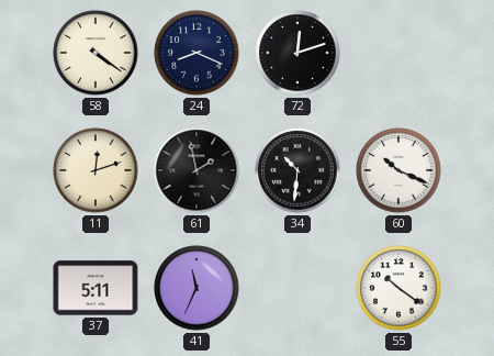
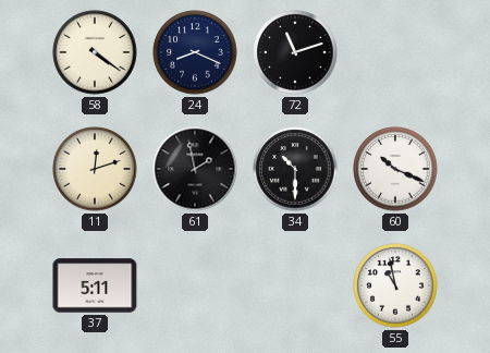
72: 12:12 -> 11:12
34: 10:31 -> 10:30
41: 11:34 -> none
55: 10:21 -> 10:58
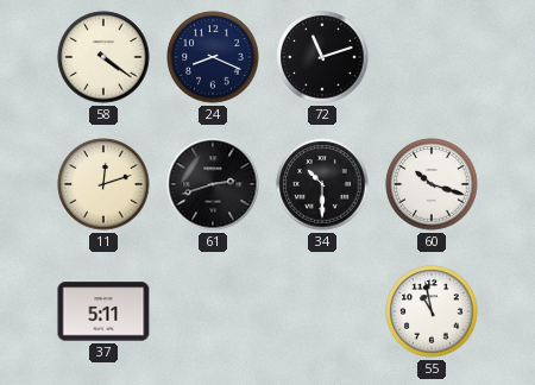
61: 1:58 -> 2:42
60: 10:19 -> 10:18
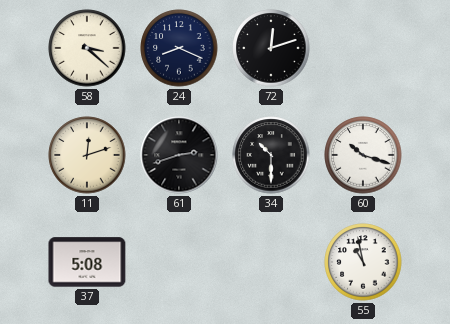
58: 4:21 -> 3:22
72: 11:12 -> 12:12
37: 5:11 -> 5:08
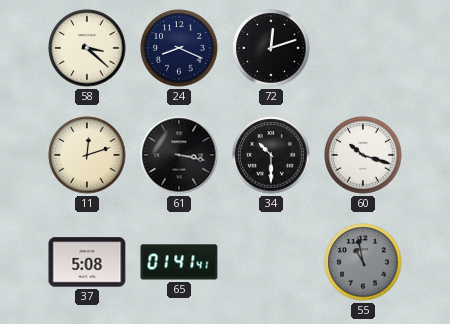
61: 2:42 -> 3:17
65: none -> 01:41
55 dial: white -> grey
